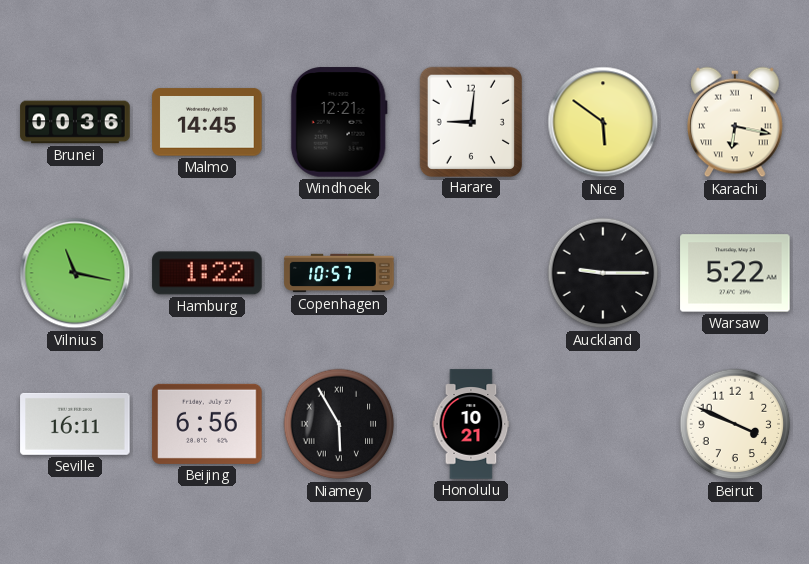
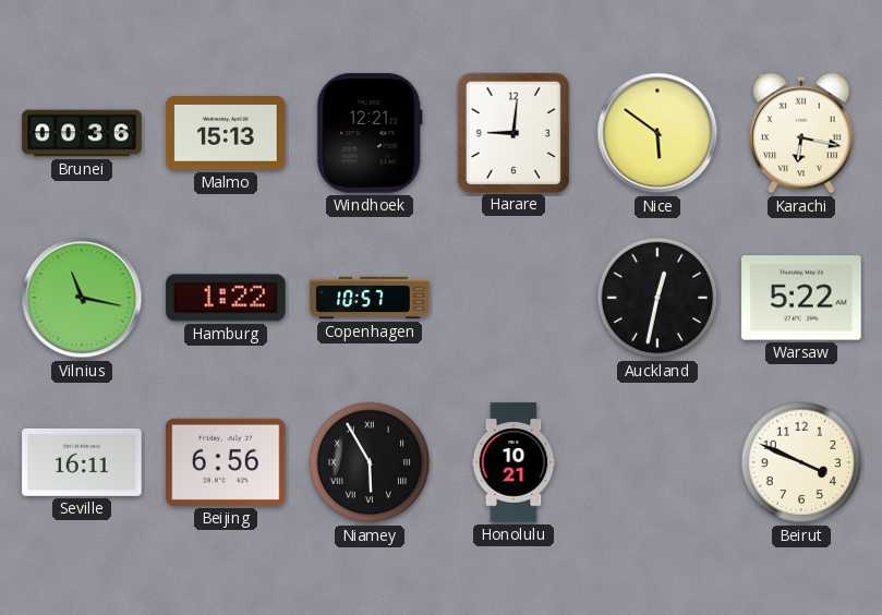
Malmo: 14:45 -> 15:13
Auckland: 9:15 -> 12:32
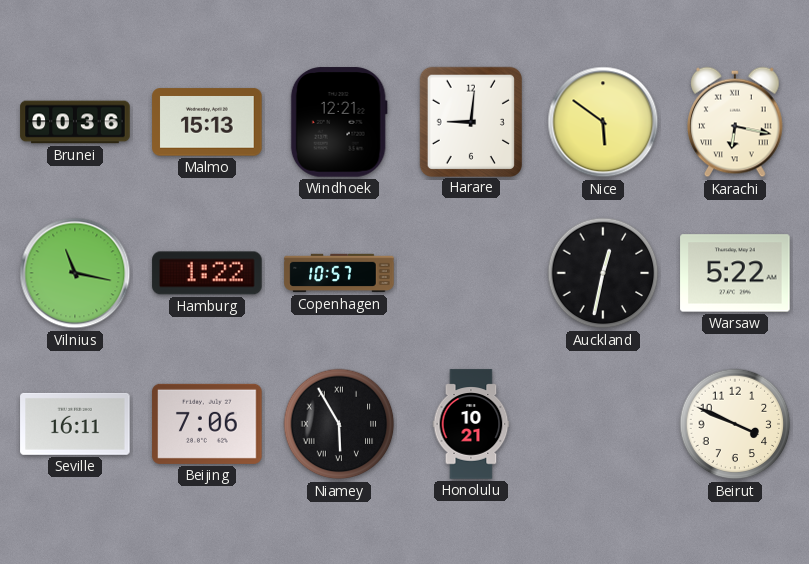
Beijing: 6:56 -> 7:06
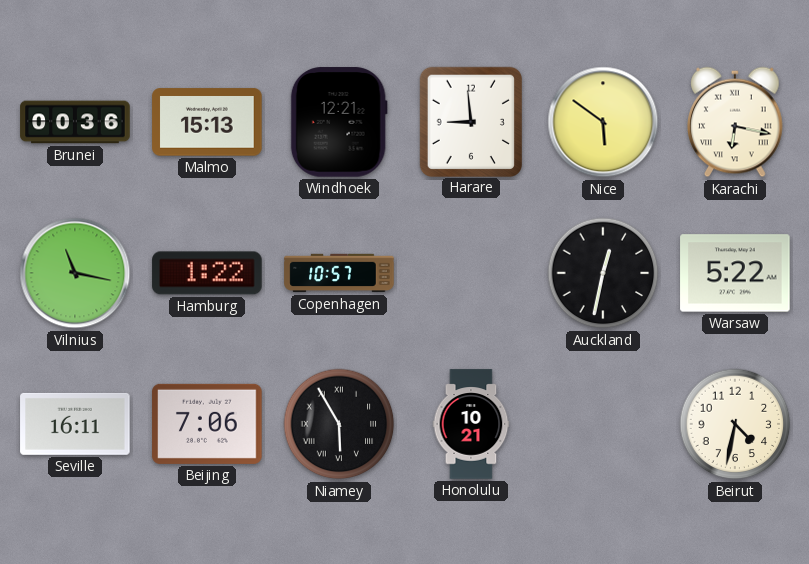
Harare: 9:01 -> 8:59
Beirut: 3:49 -> 4:32
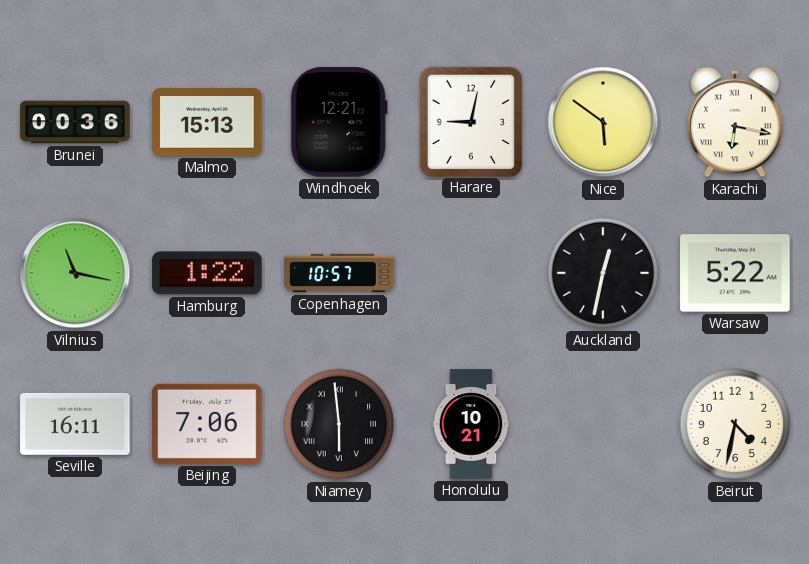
Harare: 8:59 -> 9:02
Niamey: 5:55 -> 5:59
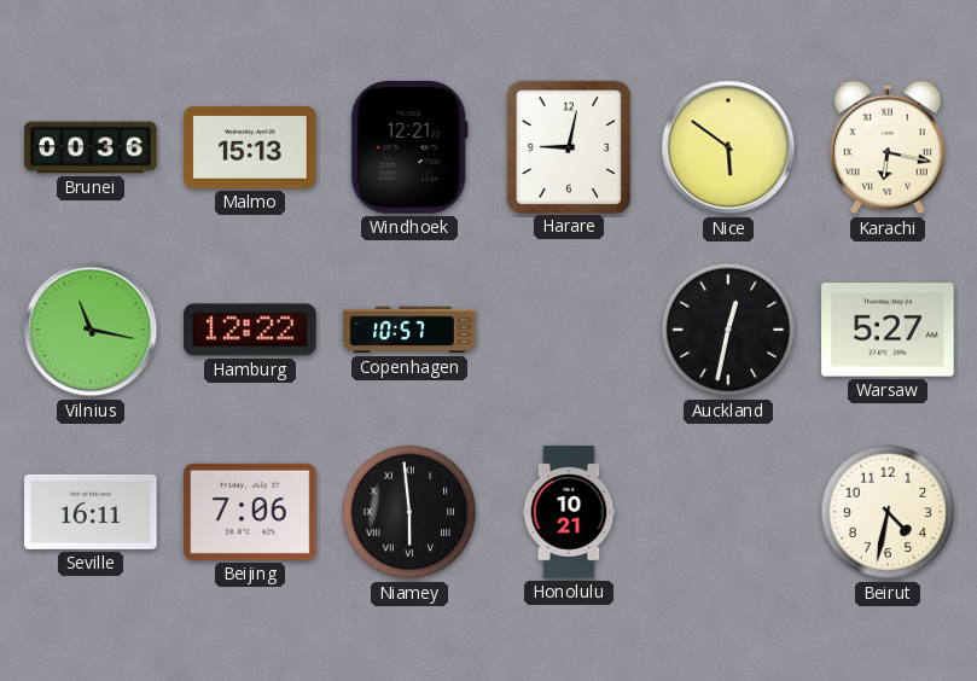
Hamburg: 1:22 -> 12:22
Warsaw: 5:22 -> 5:27
